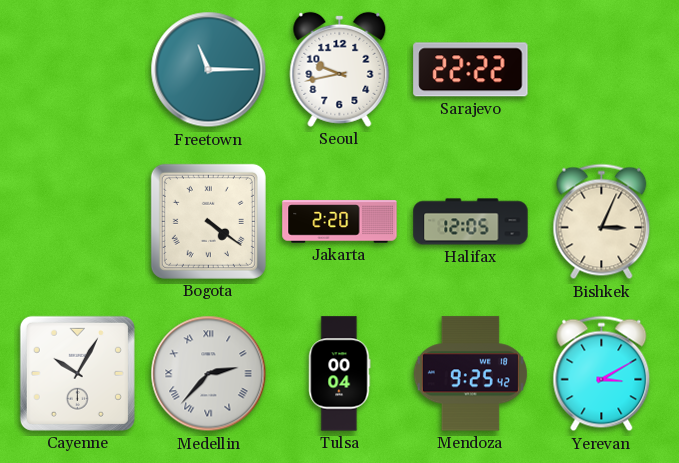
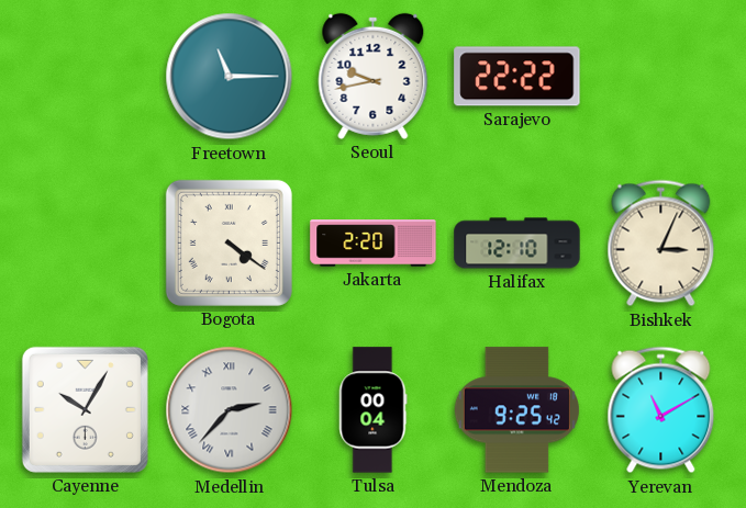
Halifax: 12:05 -> 12:10
Yerevan: 3:10 -> 11:10
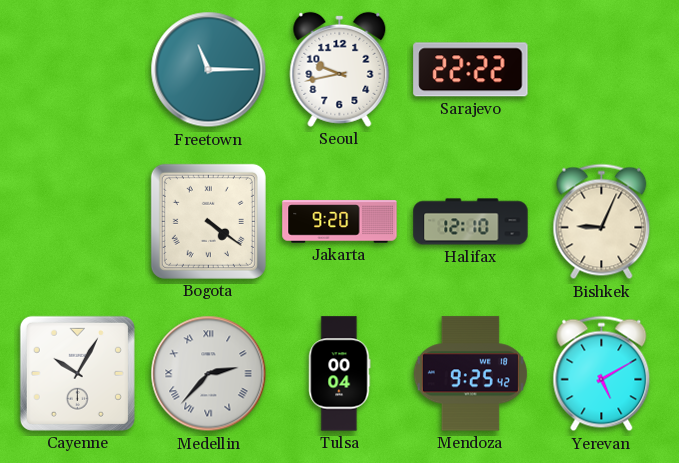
Jakarta: 2:20 -> 9:20
Bishkek: 3:04 -> 9:04
Yerevan: 11:10 -> 5:10
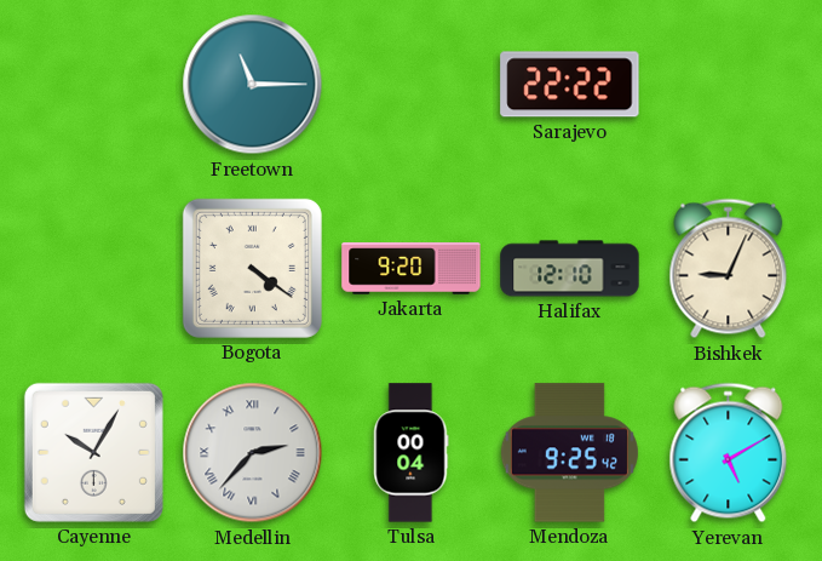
Seoul: 9:43 -> none
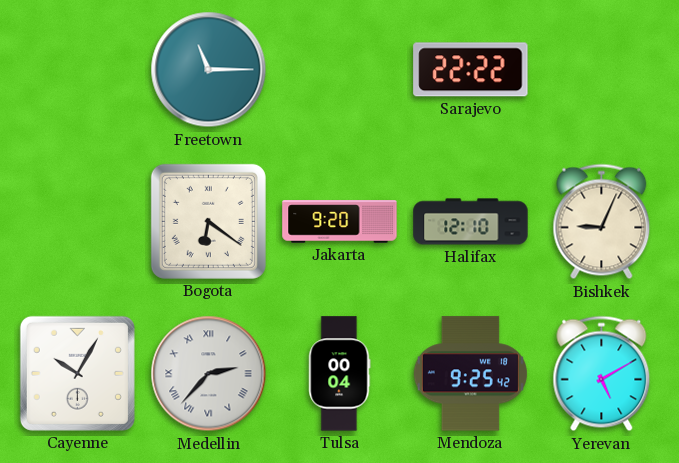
Bogota: 4:21 -> 6:21
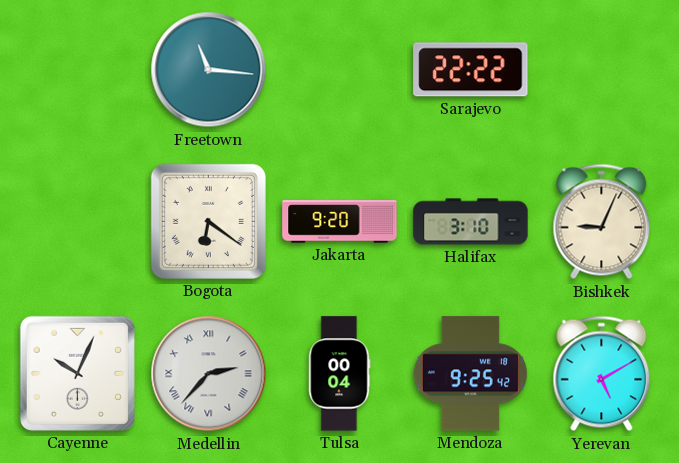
Freetown: 11:15 -> 11:16
Halifax: 12:10 -> 3:10
Cayenne: 10:05 -> 10:04
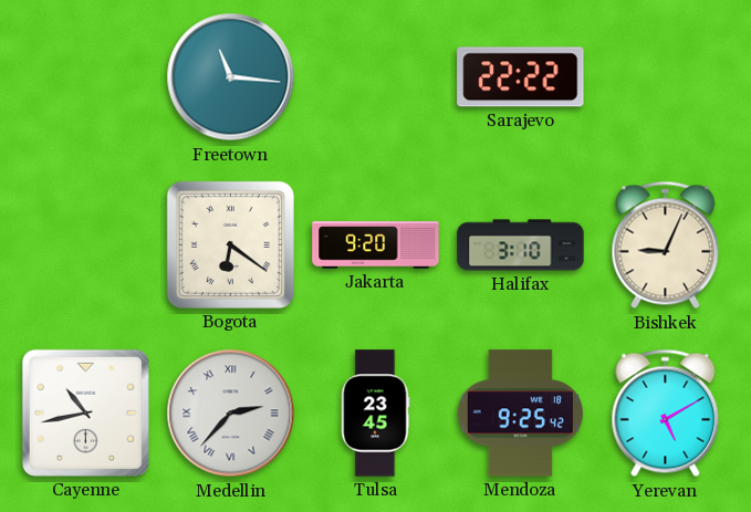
Cayenne: 10:04 -> 10:43
Tulsa: 00:04 -> 23:45
